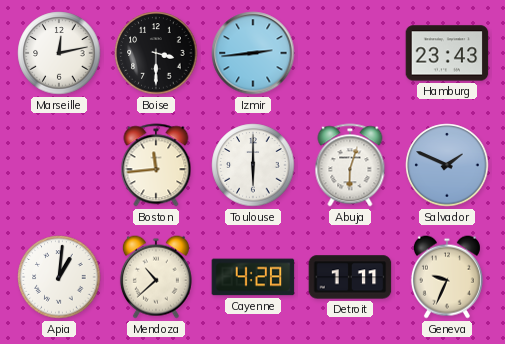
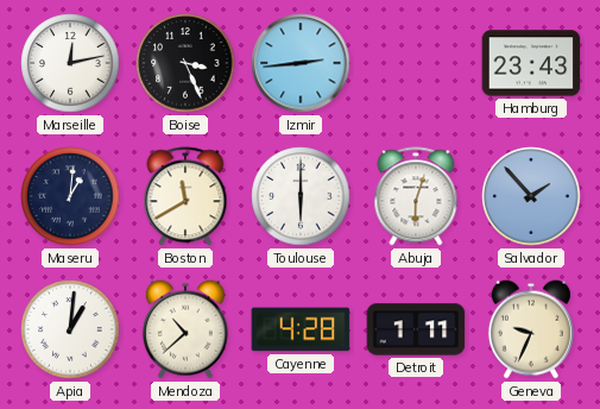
Boise: 3:30 -> 3:26
Maseru: none -> 1:01
Boston: 11:44 -> 11:40
Salvador: 1:49 -> 1:53
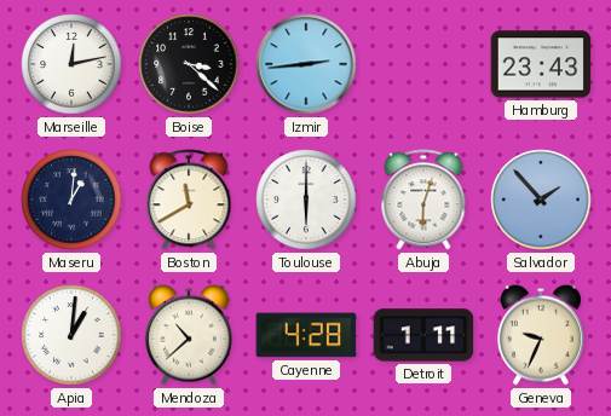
Boise: 3:26 -> 3:22
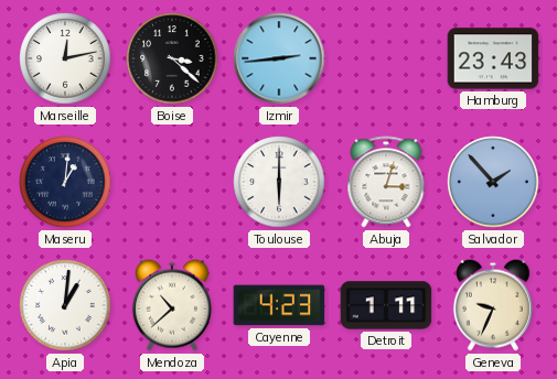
Boston: 11:40 -> none
Abuja: 6:03 -> 3:03
Cayenne: 4:28 -> 4:23
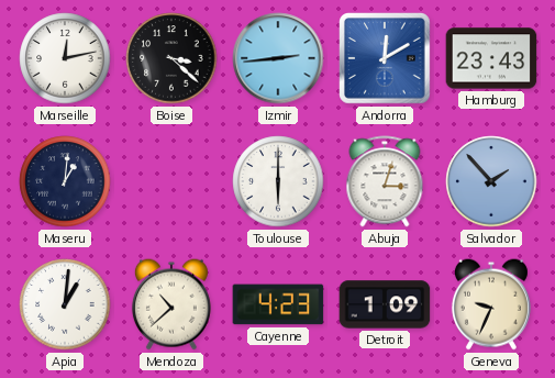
Andorra: none -> 12:10
Detroit: 1:11 -> 1:09
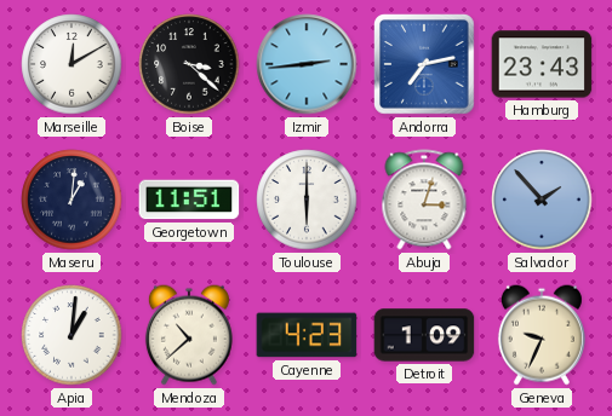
Marseille: 12:13 -> 12:10
Andorra: 12:10 -> 7:13
Georgetown: none -> 11:51
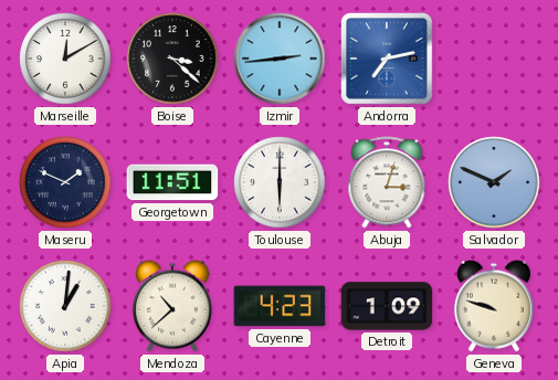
Hamburg: 23:43 -> none
Maseru: 1:01 -> 1:49
Salvador: 1:53 -> 1:49
Geneva: 9:34 -> 9:48
